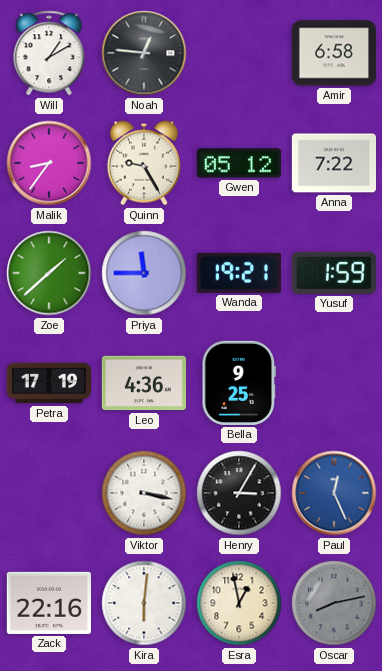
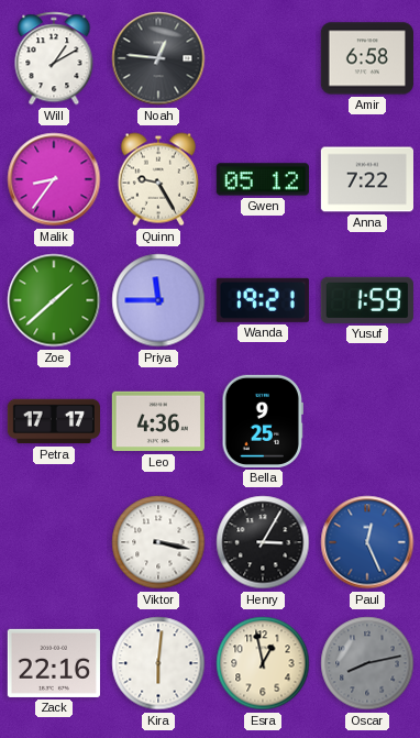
Petra: 17:19 -> 17:17
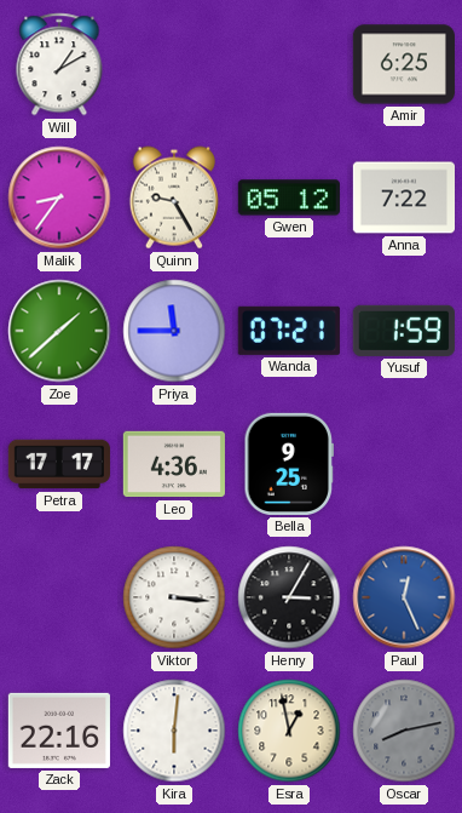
Noah: 12:46 -> none
Amir: 6:58 -> 6:25
Wanda: 19:21 -> 07:21
Viktor: 3:17 -> 3:16
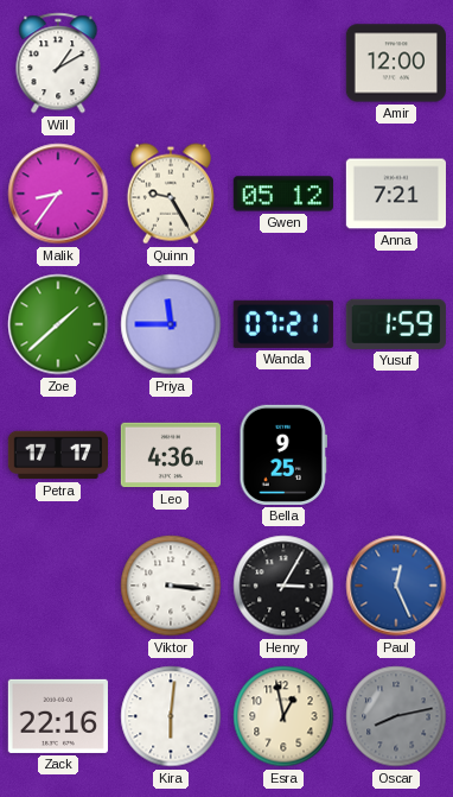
Amir: 6:25 -> 12:00
Anna: 7:22 -> 7:21
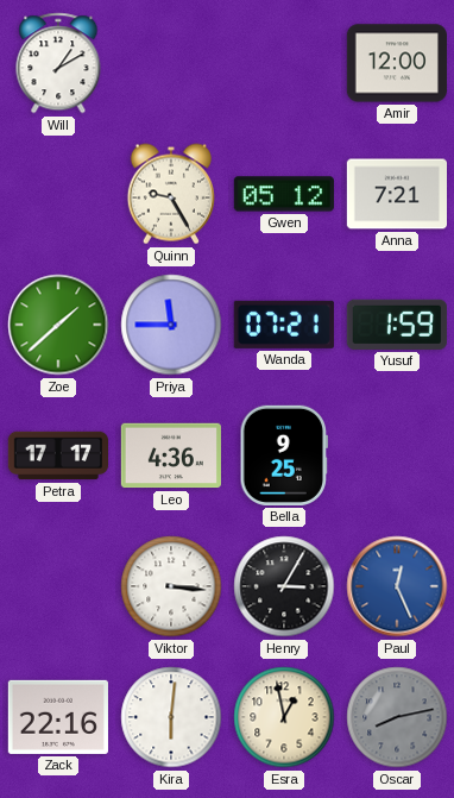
Malik: 8:36 -> none
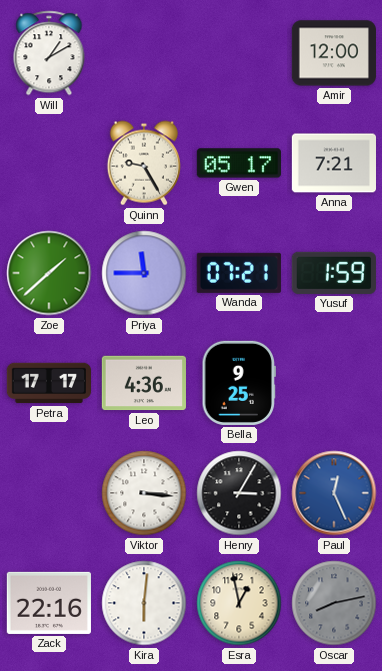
Gwen: 05:12 -> 05:17
